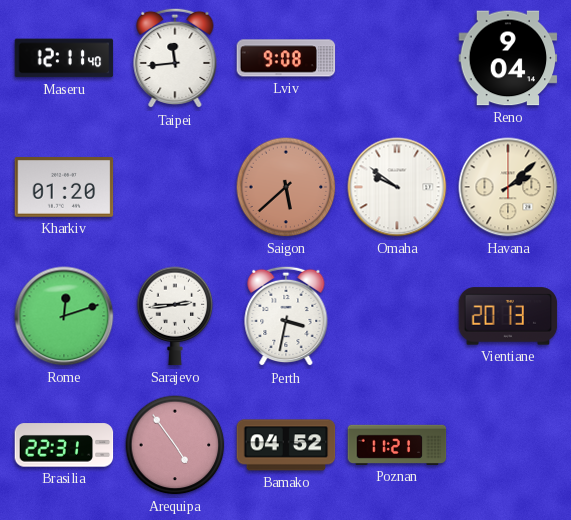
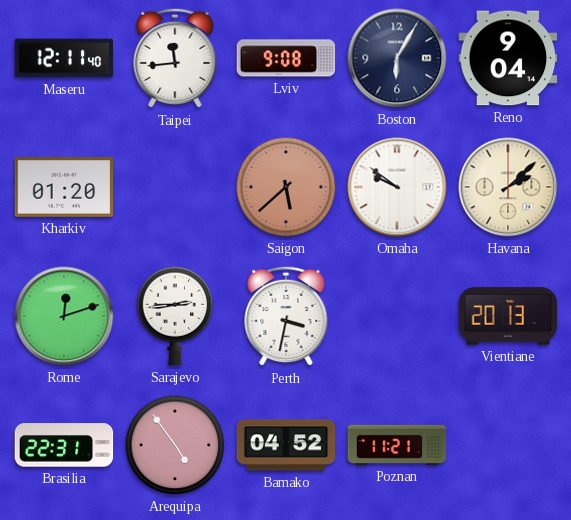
Boston: none -> 6:05
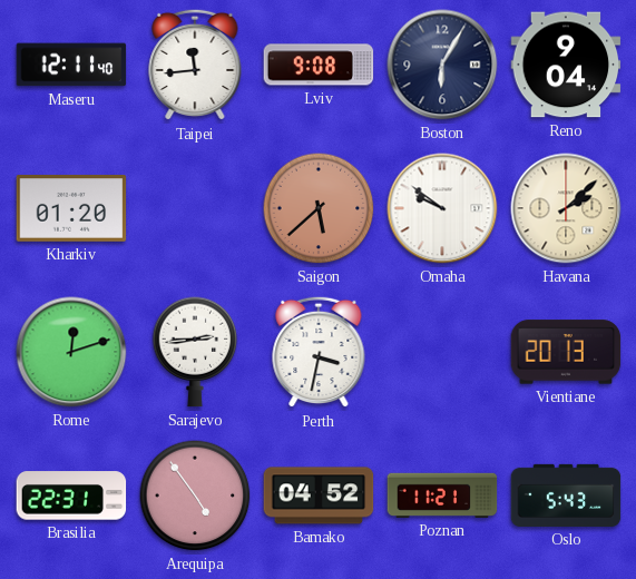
Oslo: none -> 5:43
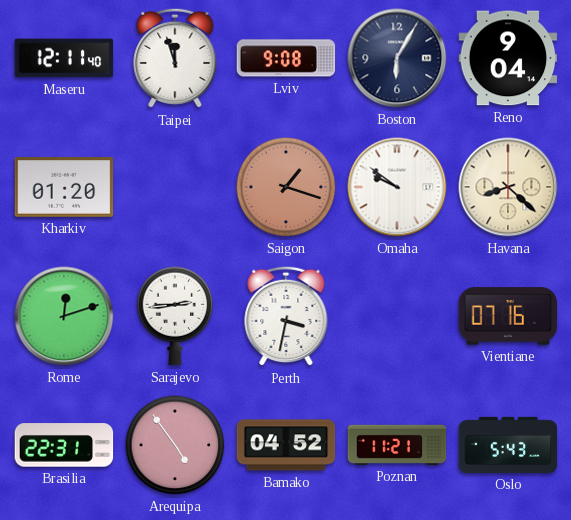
Taipei: 11:44 -> 11:57
Saigon: 5:38 -> 1:18
Havana: 2:08 -> 8:22
Vientiane: 20:13 -> 07:16
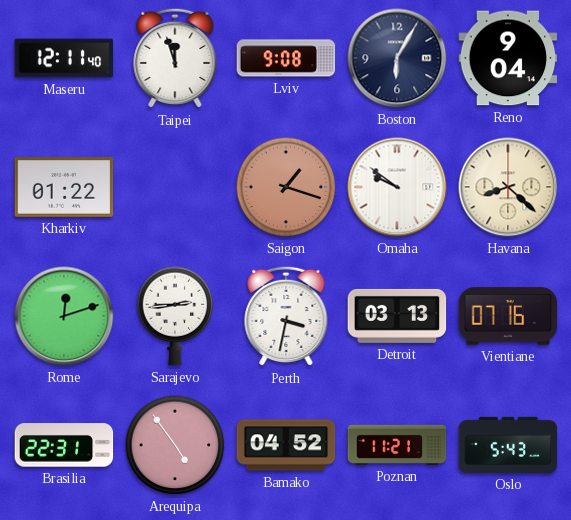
Kharkiv: 01:20 -> 01:22
Detroit: none -> 03:13
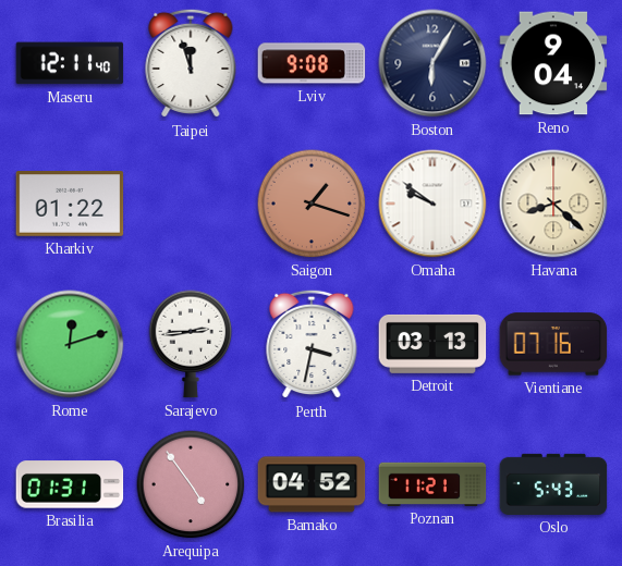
Brasilia: 22:31 -> 01:31
